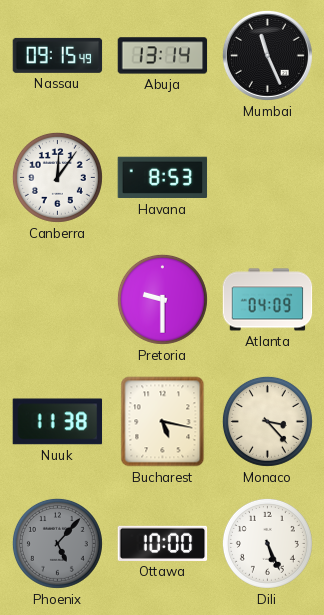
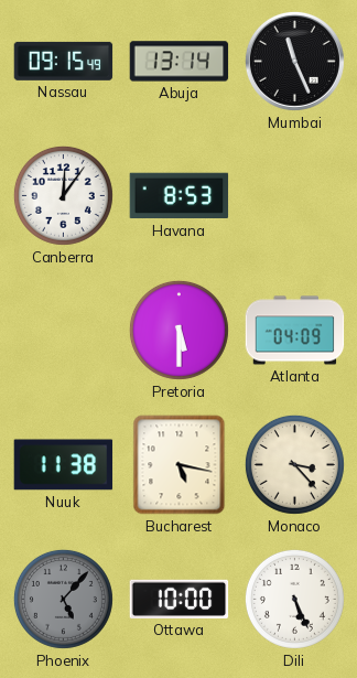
Pretoria: 9:30 -> 5:30
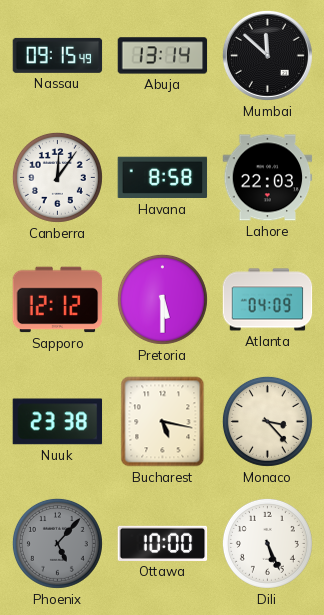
Mumbai: 11:26 -> 11:52
Havana: 8:53 -> 8:58
Lahore: none -> 22:03
Sapporo: none -> 12:12
Nuuk: 11:38 -> 23:38
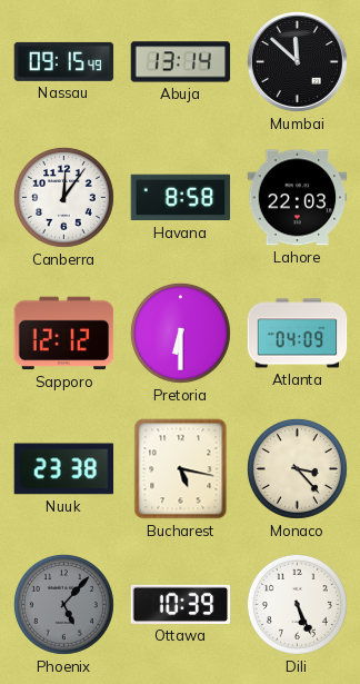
Pretoria: 5:30 -> 6:30
Ottawa: 10:00 -> 10:39
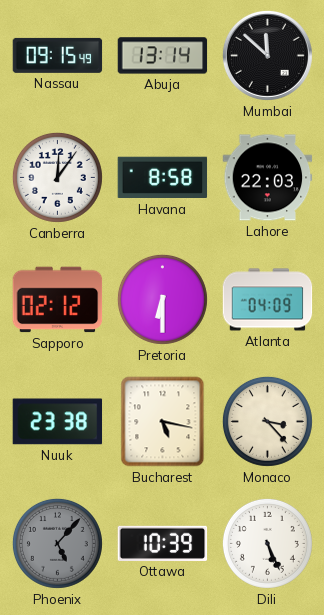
Sapporo: 12:12 -> 02:12
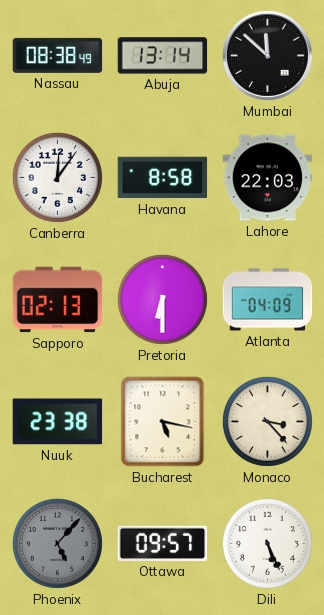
Nassau: 09:15 -> 08:38
Sapporo: 02:12 -> 02:13
Ottawa: 10:39 -> 09:57
